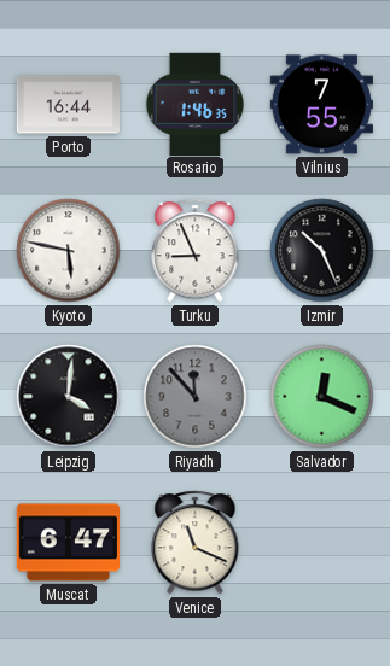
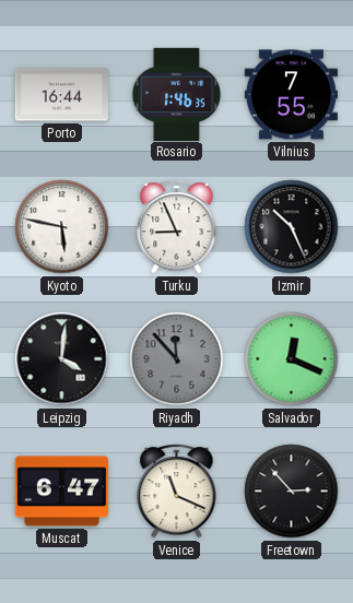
Freetown: none -> 2:53
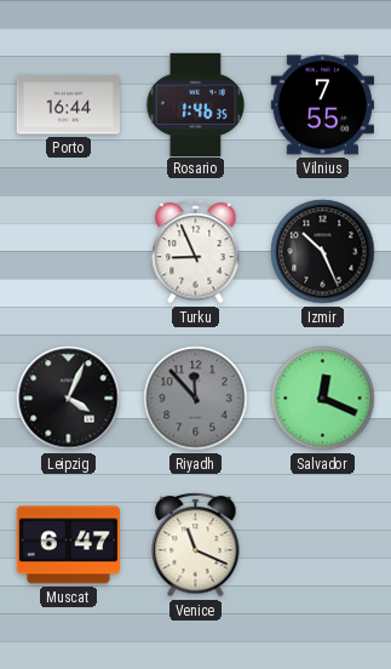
Kyoto: 5:47 -> none
Leipzig: 4:01 -> 4:04
Freetown: 2:53 -> none
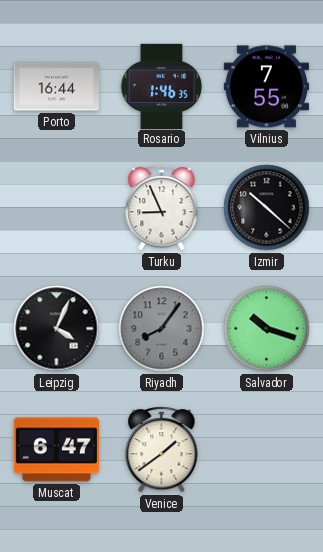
Izmir: 10:26 -> 10:22
Riyadh: 11:53 -> 8:06
Salvador: 12:19 -> 10:18
Venice: 11:19 -> 1:39
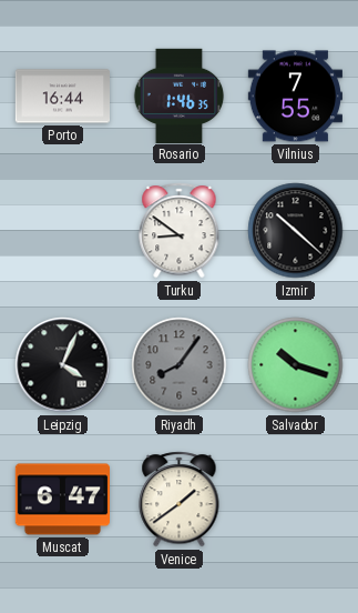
Turku: 8:56 -> 8:51
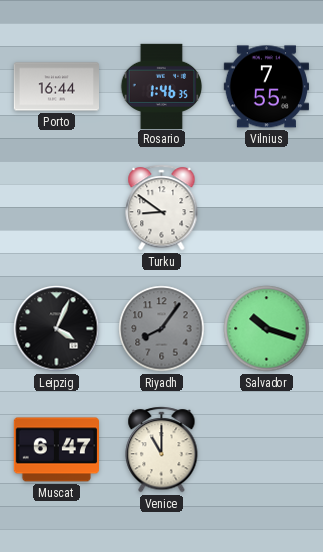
Izmir: 10:22 -> none
Venice: 1:39 -> 11:00
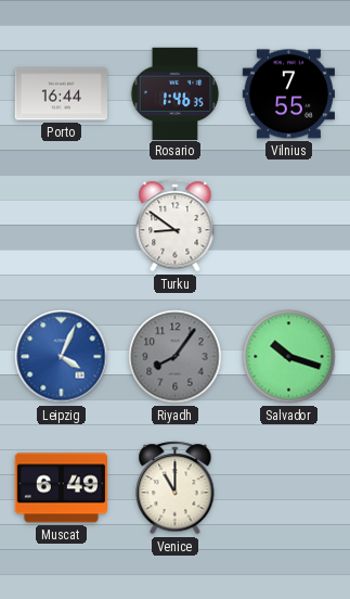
Leipzig dial: black -> blue
Muscat: 6:47 -> 6:49
